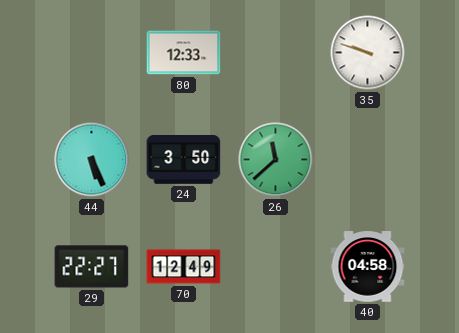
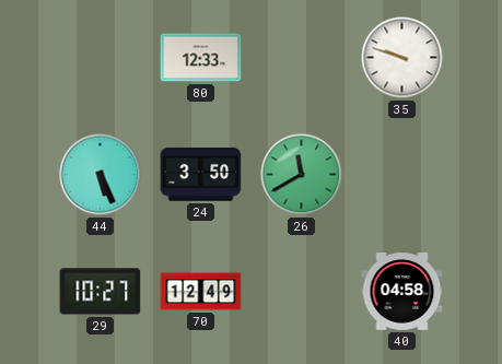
26: 11:38 -> 11:40
29: 22:27 -> 10:27
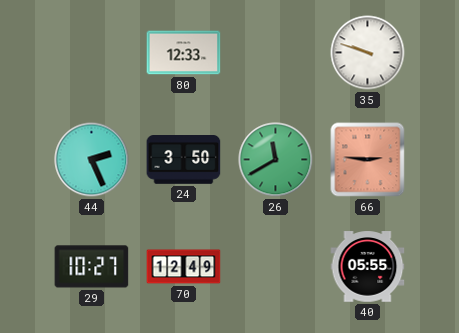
44: 5:26 -> 2:26
66: none -> 2:46
40: 04:58 -> 05:55
